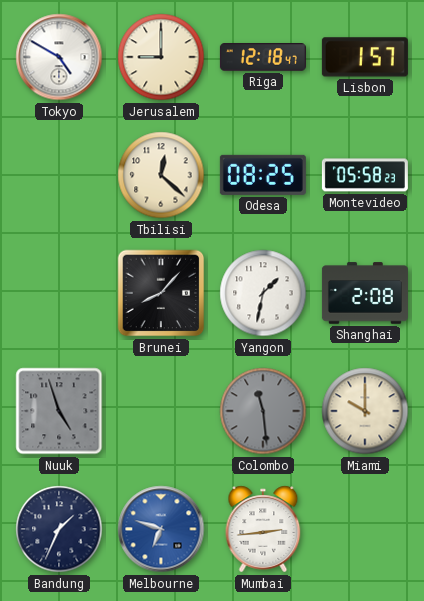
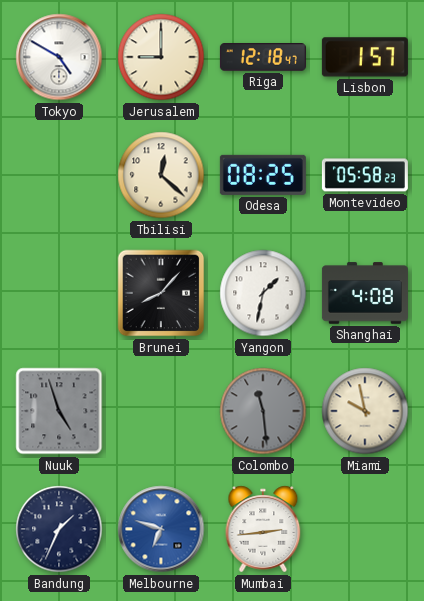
Shanghai: 2:08 -> 4:08
Miami: 10:00 -> 9:58
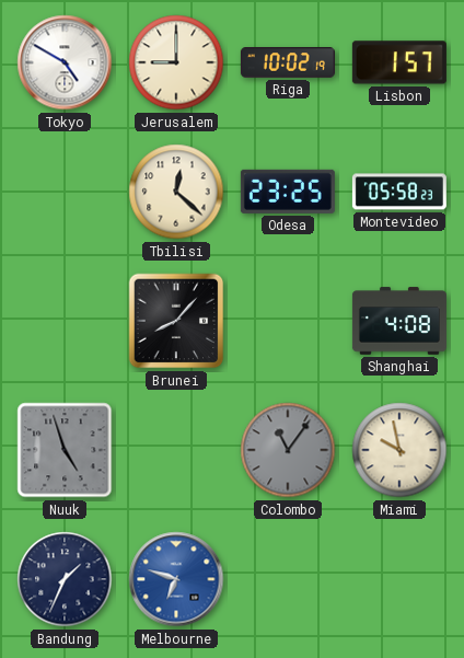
Riga: 12:18 -> 10:02
Odesa: 08:25 -> 23:25
Yangon: 1:32 -> none
Colombo: 11:29 -> 11:06
Mumbai: 2:44 -> none
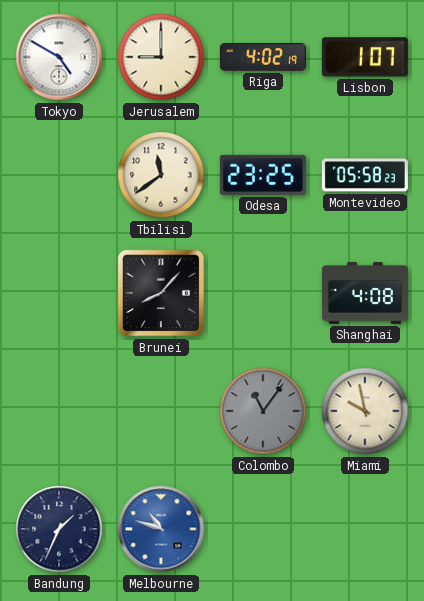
Riga: 10:02 -> 4:02
Lisbon: 1:57 -> 1:07
Tbilisi: 12:22 -> 11:39
Nuuk: 4:57 -> none
Melbourne: 6:48 -> 10:48
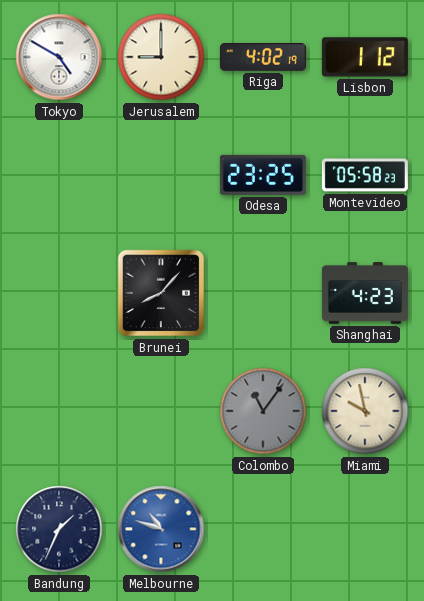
Lisbon: 1:07 -> 1:12
Tbilisi: 11:39 -> none
Shanghai: 4:08 -> 4:23
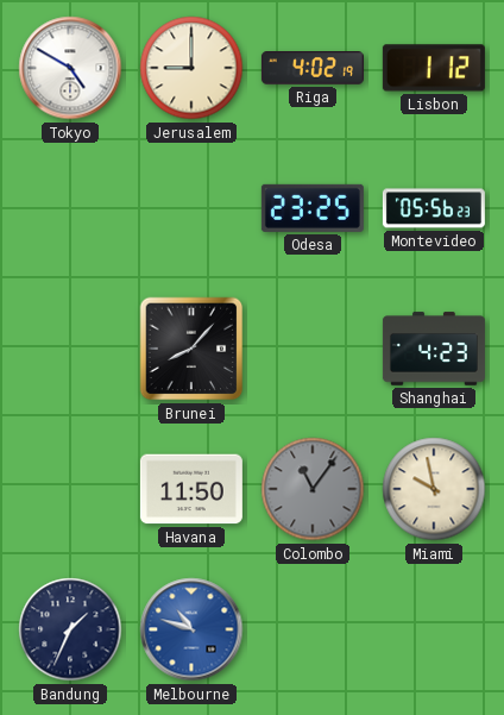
Montevideo: 05:58 -> 05:56
Havana: none -> 11:50
